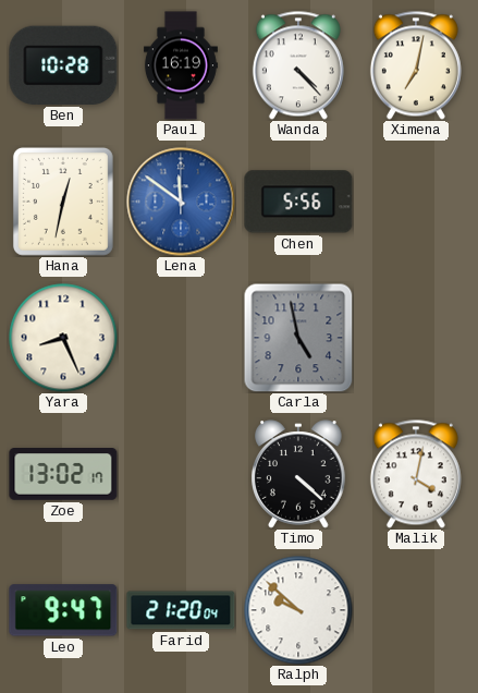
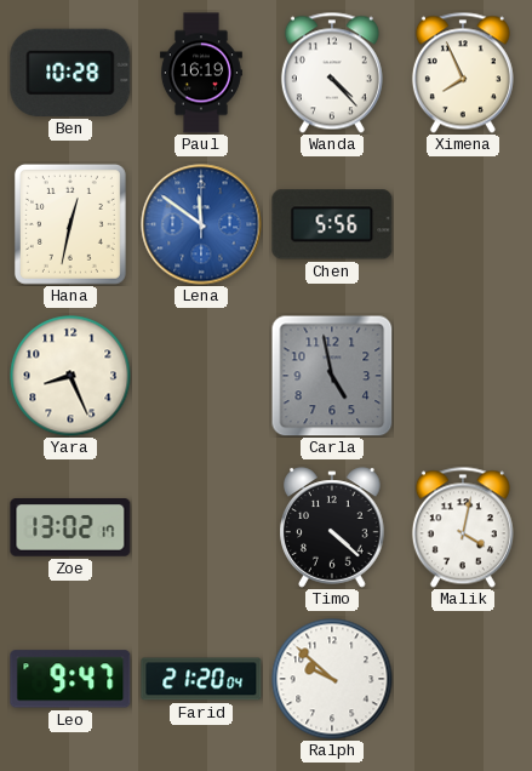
Ximena: 7:02 -> 7:56
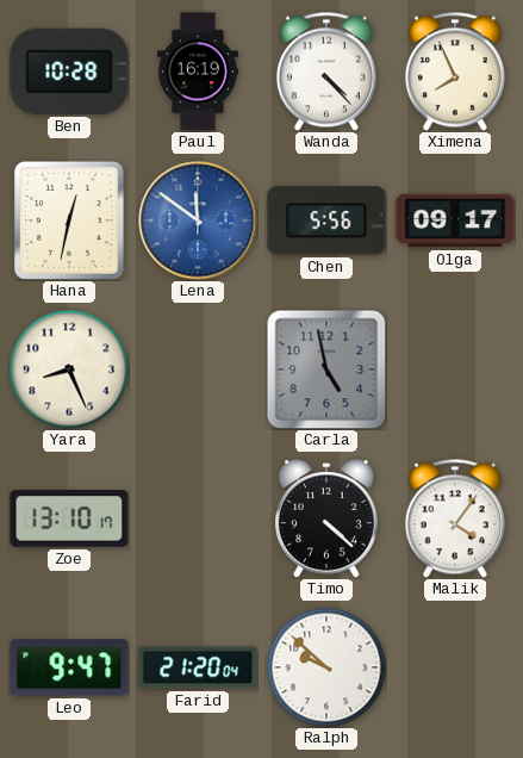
Olga: none -> 09:17
Zoe: 13:02 -> 13:10
Malik: 4:02 -> 4:06
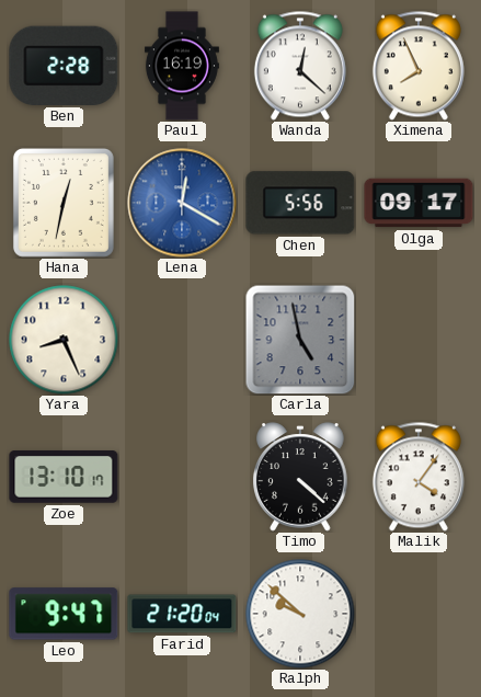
Ben: 10:28 -> 2:28
Wanda: 4:23 -> 12:22
Lena: 11:51 -> 12:20
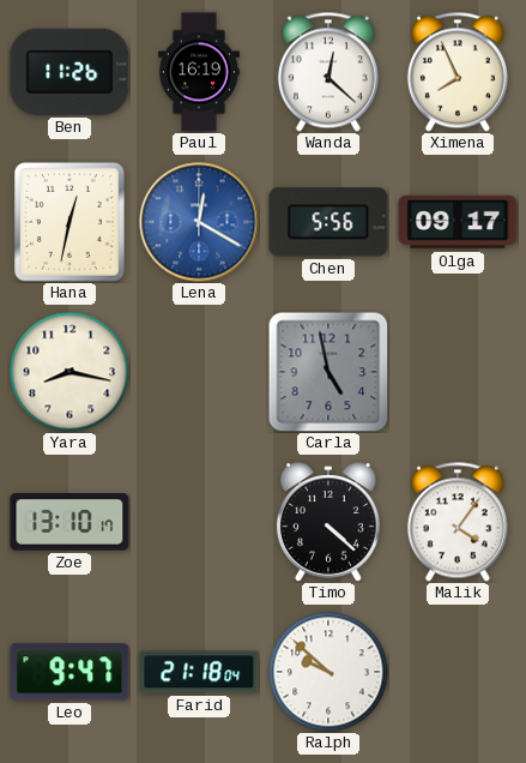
Ben: 2:28 -> 11:26
Yara: 8:26 -> 8:17
Farid: 21:20 -> 21:18
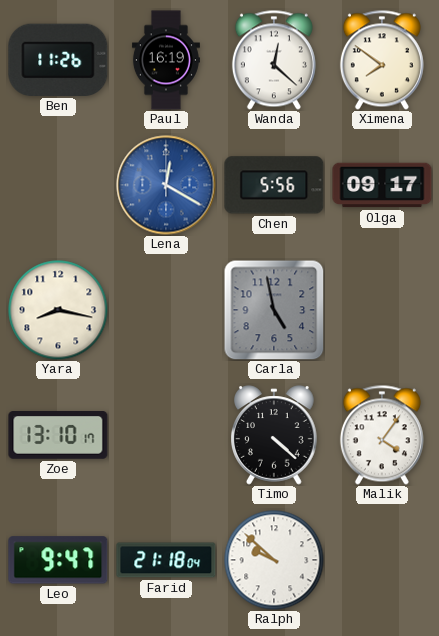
Ximena: 7:56 -> 7:51
Hana: 12:32 -> none
